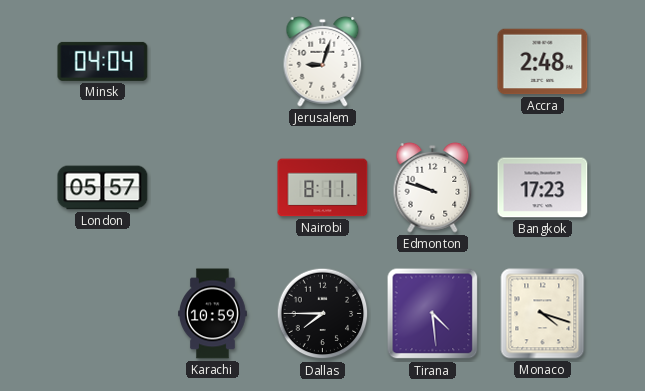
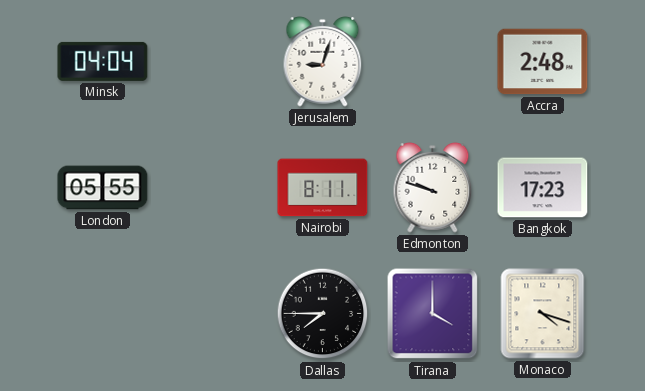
London: 05:57 -> 05:55
Karachi: 10:59 -> none
Tirana: 4:29 -> 4:00
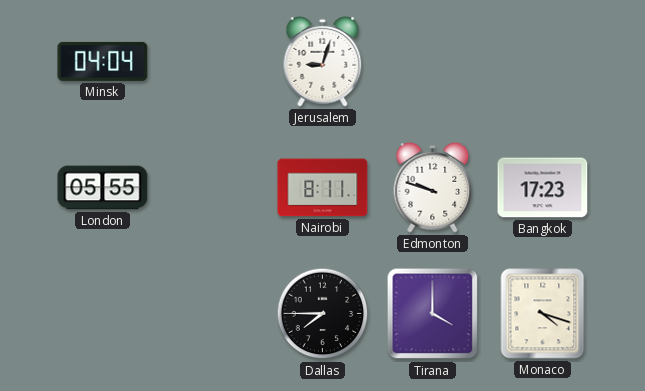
Accra: 2:48 -> none
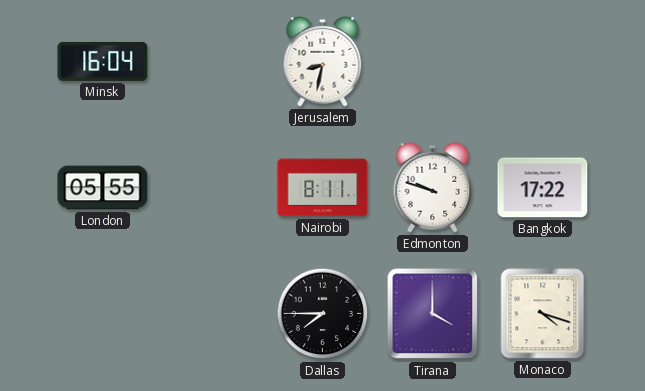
Minsk: 04:04 -> 16:04
Jerusalem: 9:03 -> 8:32
Bangkok: 17:23 -> 17:22
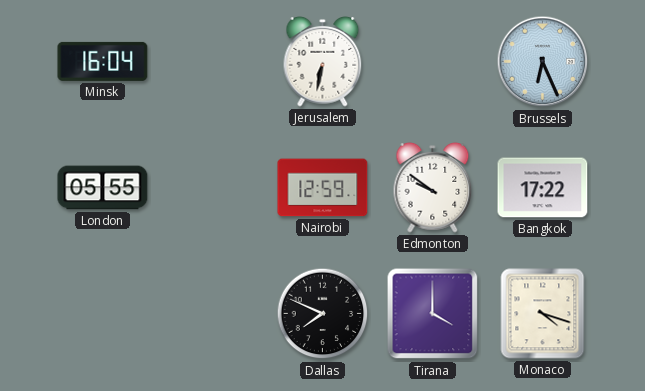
Jerusalem: 8:32 -> 6:32
Brussels: none -> 6:26
Nairobi: 8:11 -> 12:59
Edmonton: 9:48 -> 9:51
Dallas: 7:45 -> 7:49
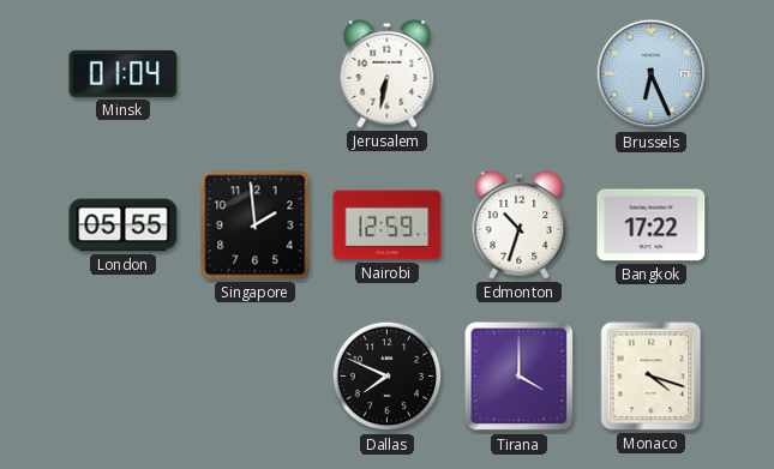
Minsk: 16:04 -> 01:04
Singapore: none -> 1:59
Edmonton: 9:51 -> 10:33
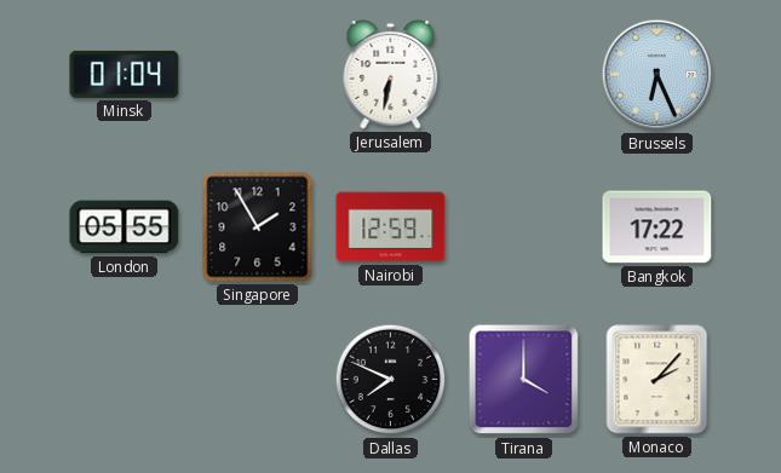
Singapore: 1:59 -> 1:55
Edmonton: 10:33 -> none
Monaco: 4:18 -> 2:07
